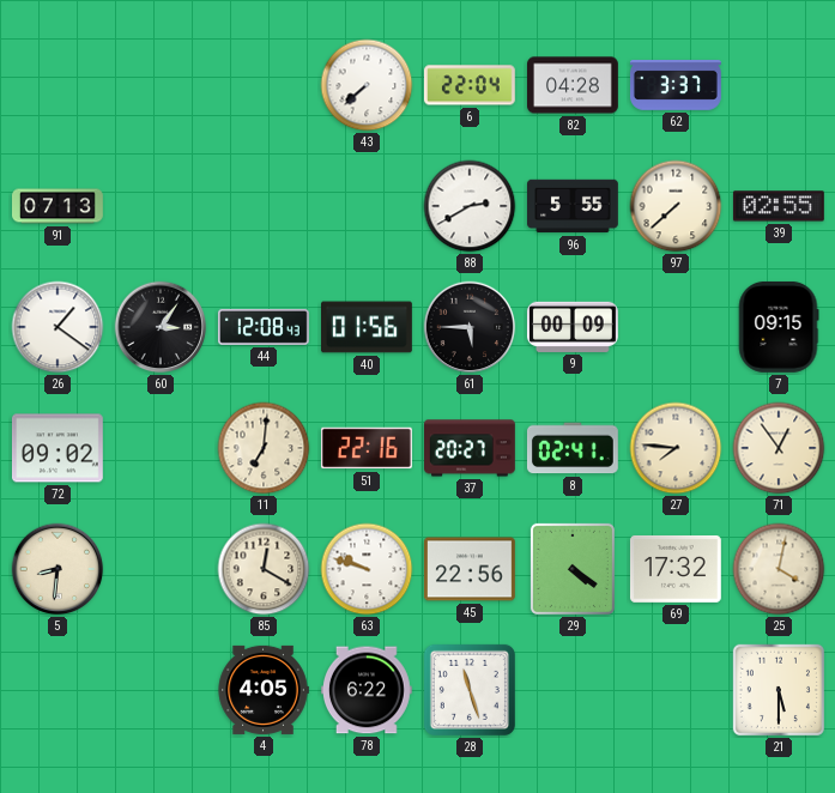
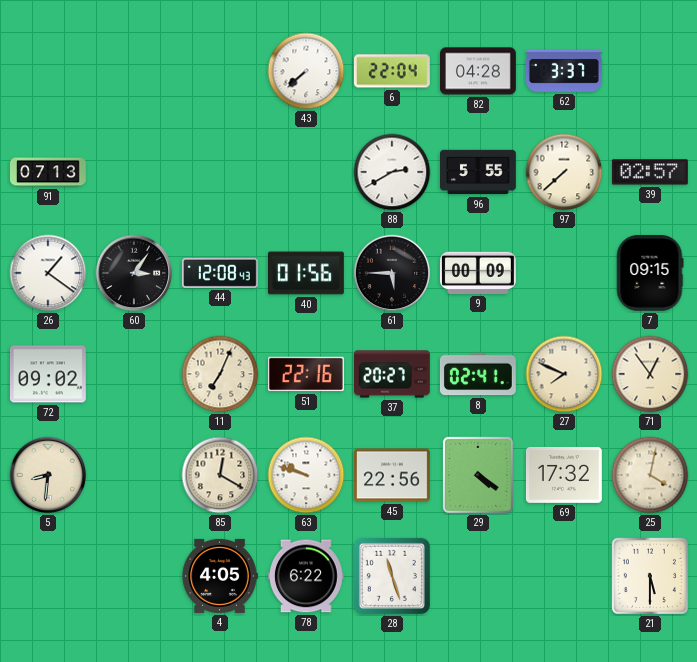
39: 02:55 -> 02:57
11: 7:01 -> 7:04
27: 7:46 -> 7:49
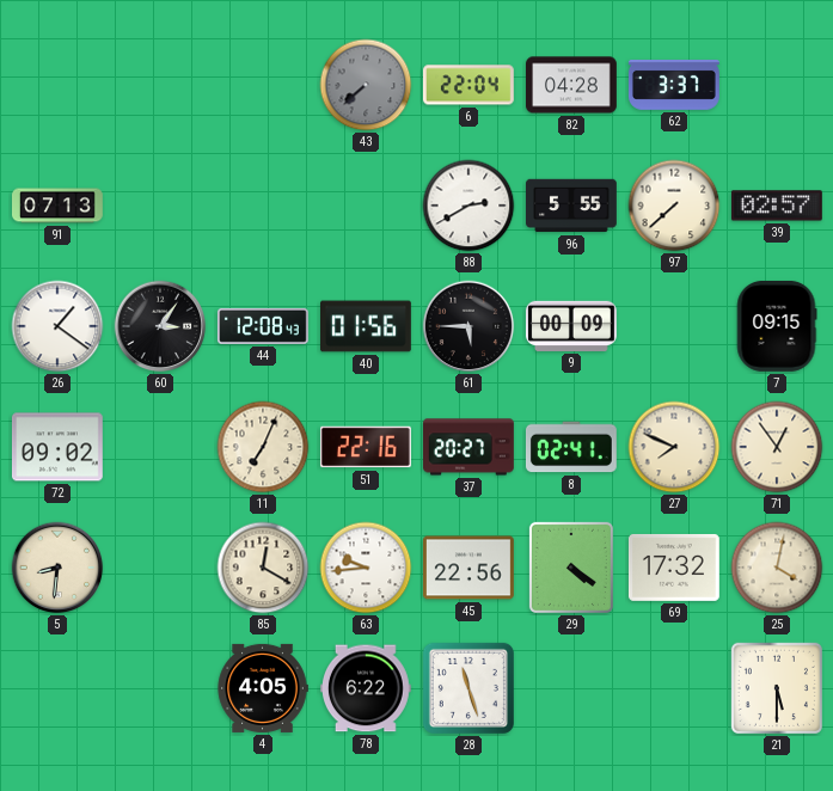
43 dial: white -> grey
63: 9:48 -> 9:44
